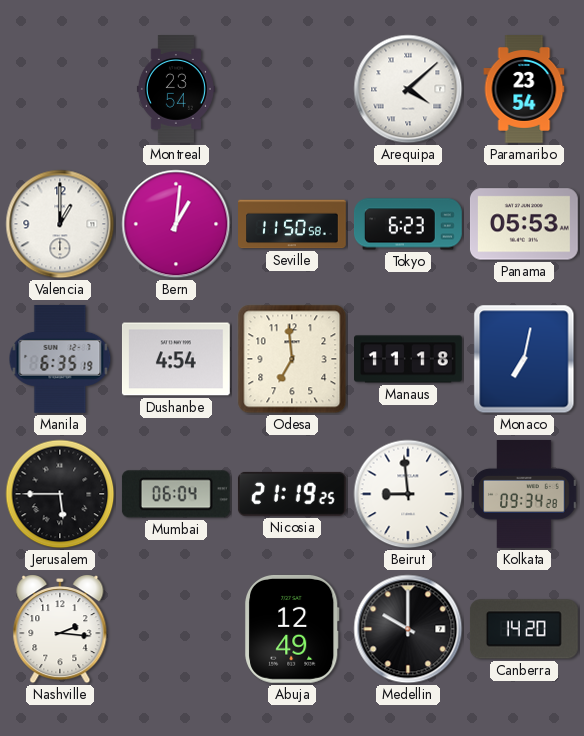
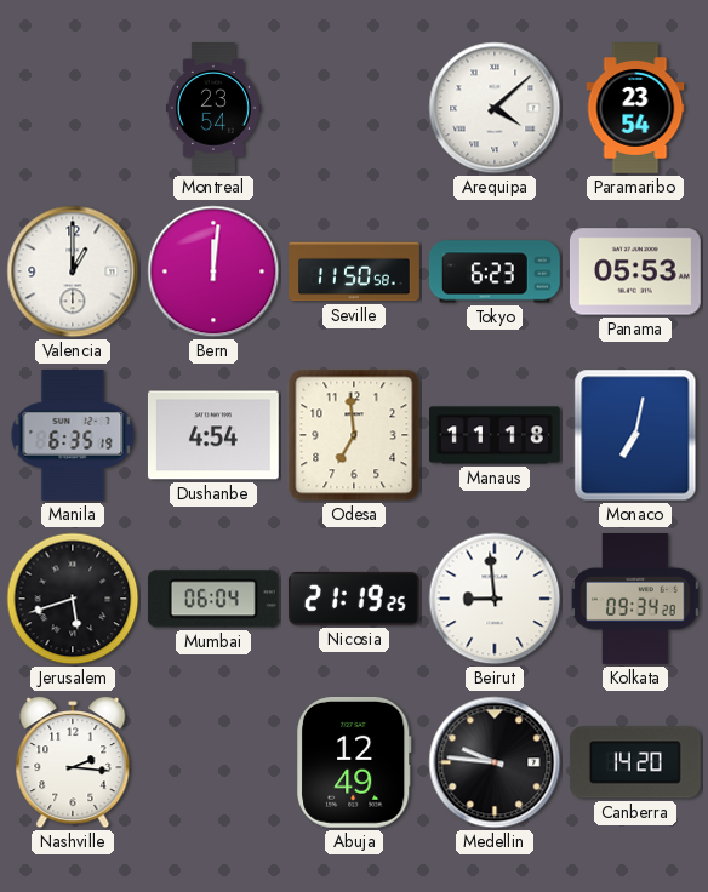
Bern: 1:01 -> 12:01
Jerusalem: 5:45 -> 5:42
Medellin: 10:00 -> 9:46
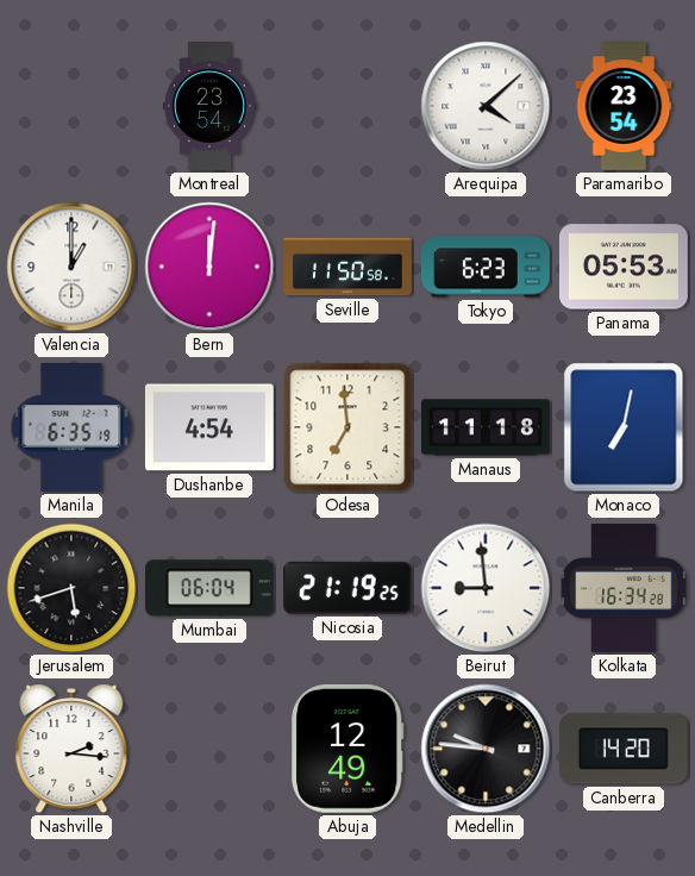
Kolkata: 09:34 -> 16:34
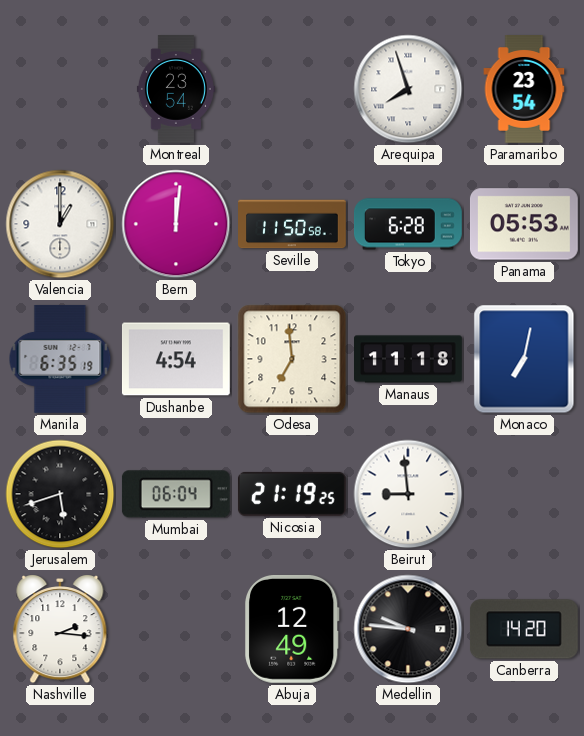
Arequipa: 4:08 -> 7:57
Tokyo: 6:23 -> 6:28
Kolkata: 16:34 -> none
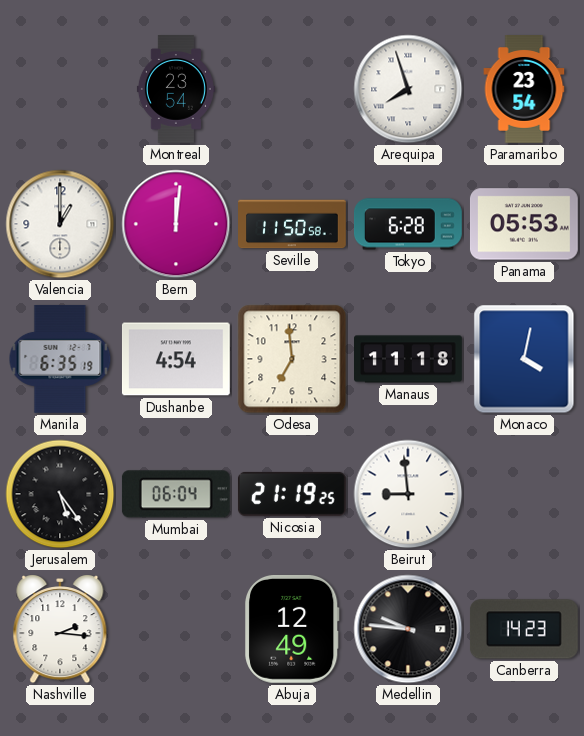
Monaco: 7:02 -> 4:02
Jerusalem: 5:42 -> 5:24
Canberra: 14:20 -> 14:23
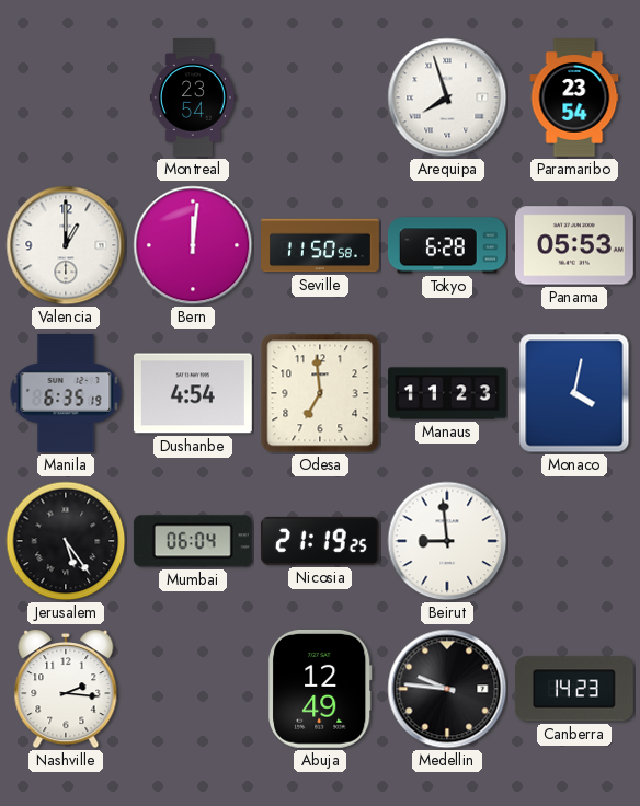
Manaus: 11:18 -> 11:23
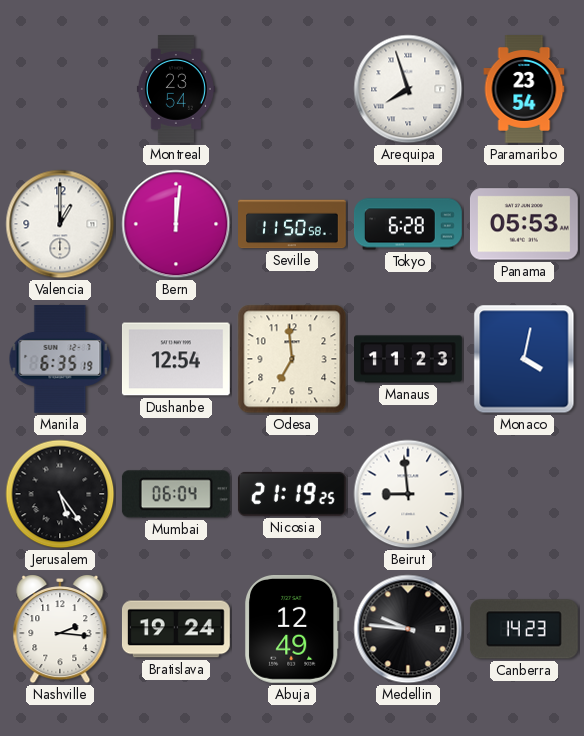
Dushanbe: 4:54 -> 12:54
Bratislava: none -> 19:24
